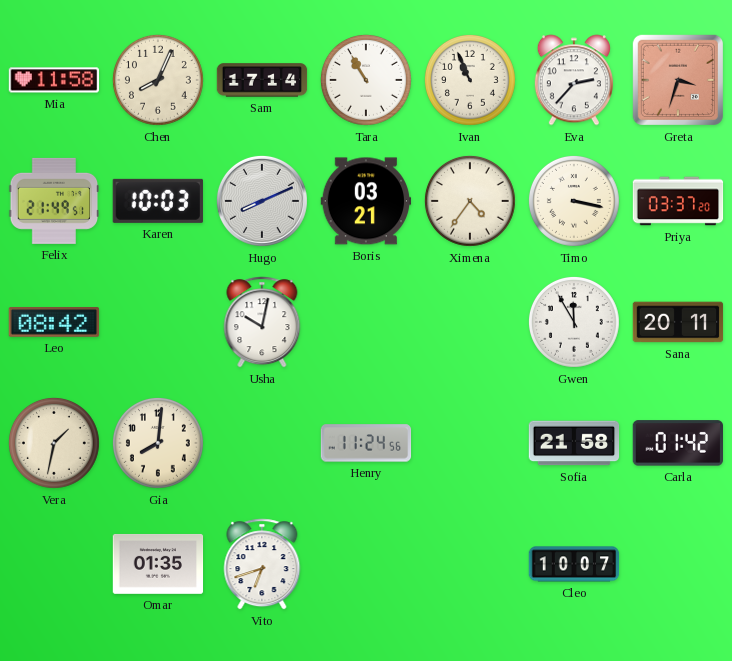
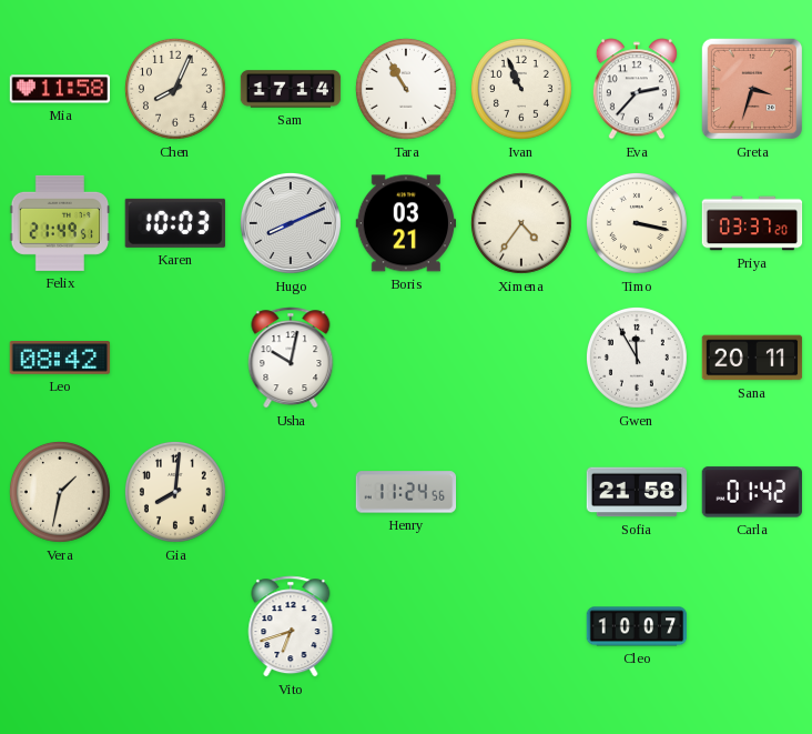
Omar: 01:35 -> none
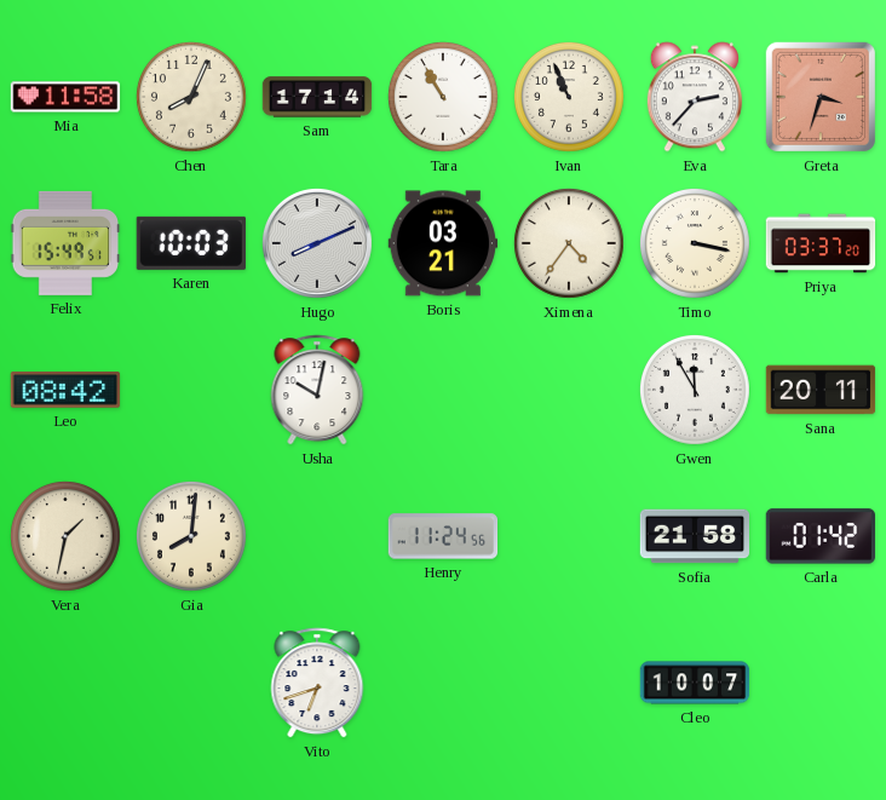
Felix: 21:49 -> 15:49
